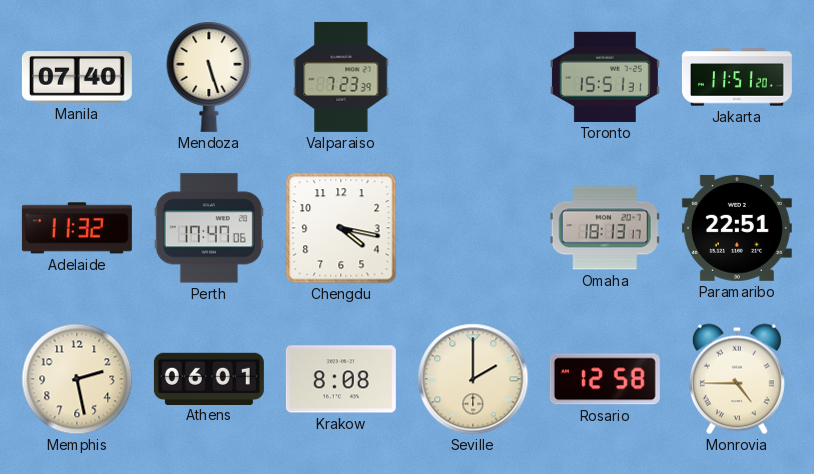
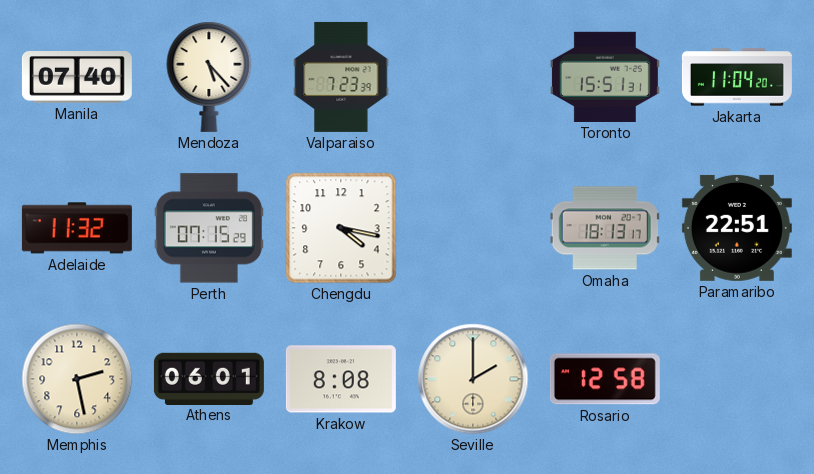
Mendoza: 5:27 -> 5:23
Jakarta: 11:51 -> 11:04
Perth: 17:47 -> 07:15
Monrovia: 4:45 -> none
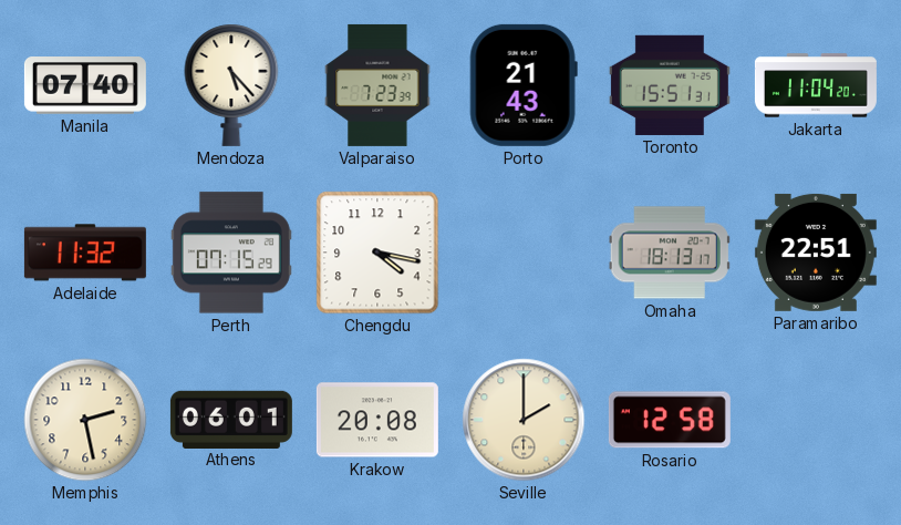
Porto: none -> 21:43
Krakow: 8:08 -> 20:08
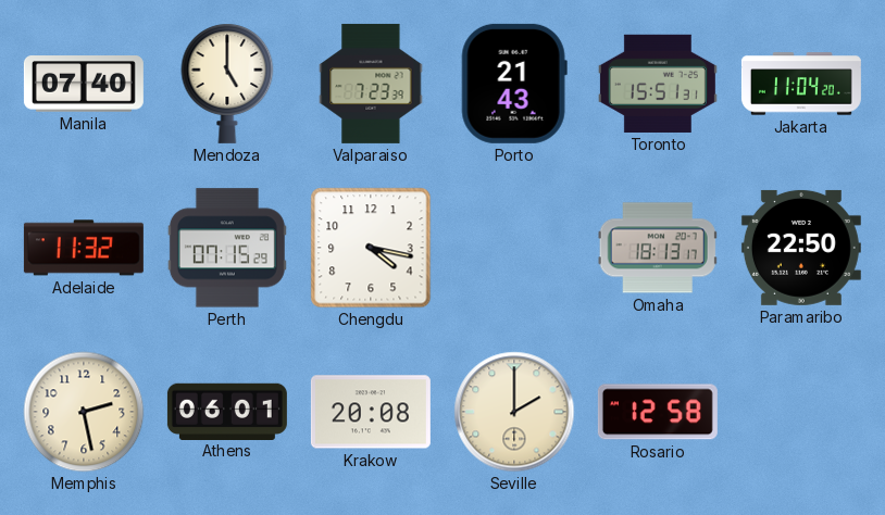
Mendoza: 5:23 -> 5:00
Paramaribo: 22:51 -> 22:50
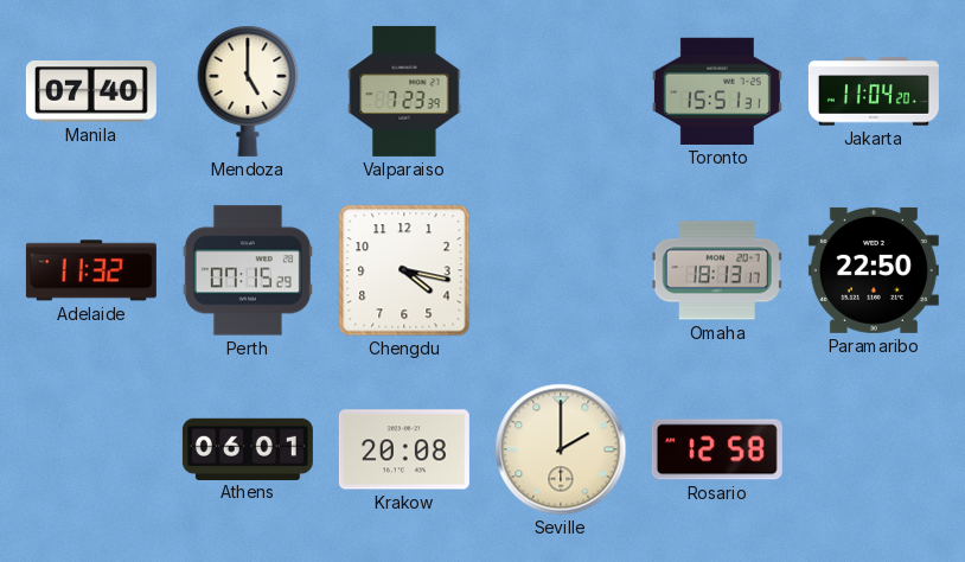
Porto: 21:43 -> none
Memphis: 2:28 -> none
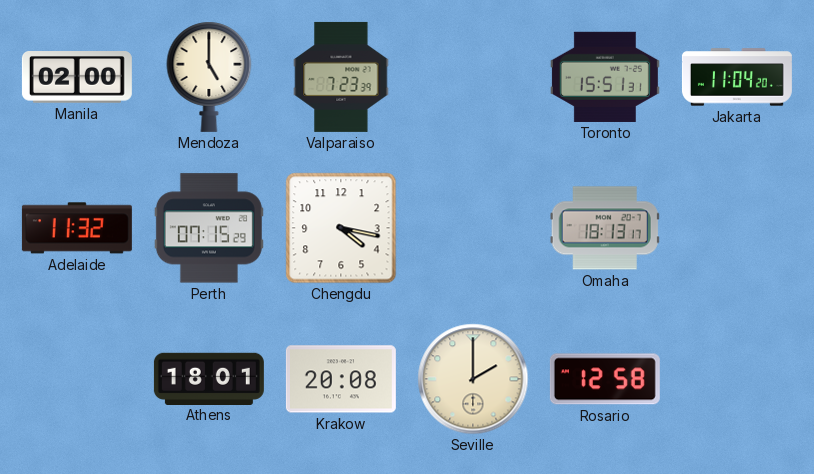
Manila: 07:40 -> 02:00
Paramaribo: 22:50 -> none
Athens: 06:01 -> 18:01
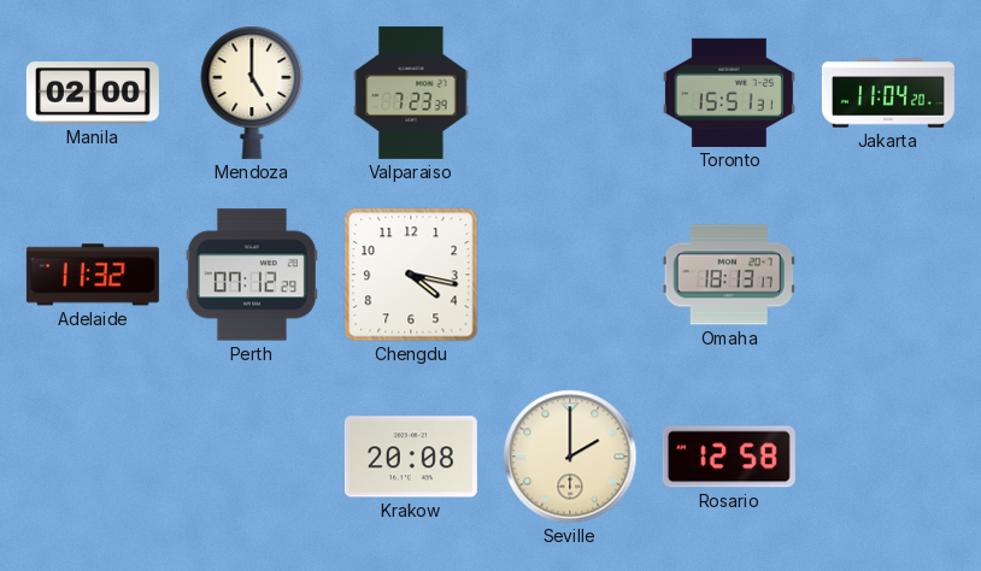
Perth: 07:15 -> 07:12
Athens: 18:01 -> none
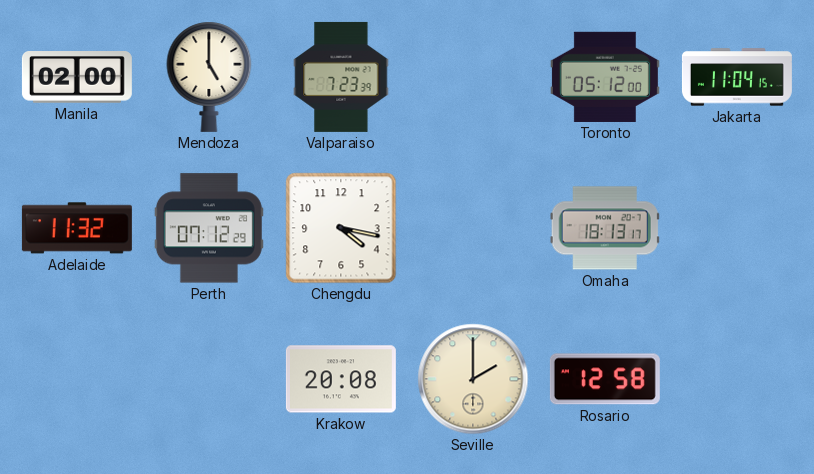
Toronto: 15:51 -> 05:12
Jakarta: 11:04:20 -> 11:04:15
